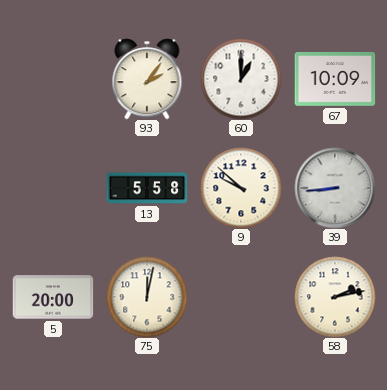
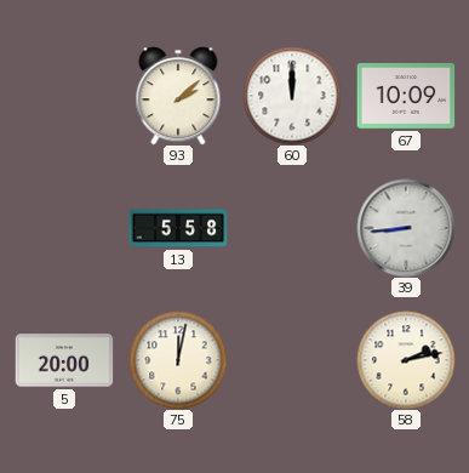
93: 2:06 -> 2:08
60: 1:00 -> 12:00
9: 9:52 -> none
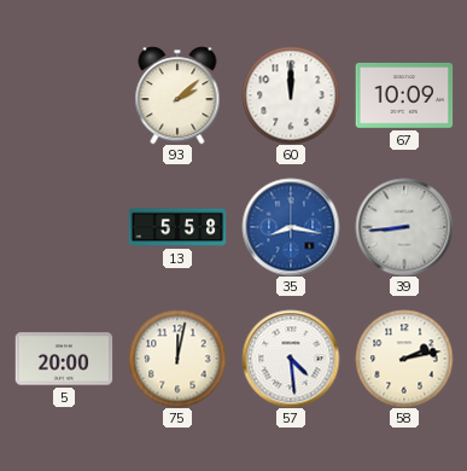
35: none -> 8:17
57: none -> 4:29
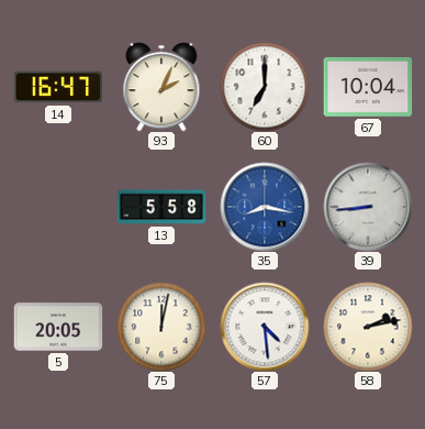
14: none -> 16:47
93: 2:08 -> 2:04
60: 12:00 -> 7:00
67: 10:09 -> 10:04
5: 20:00 -> 20:05
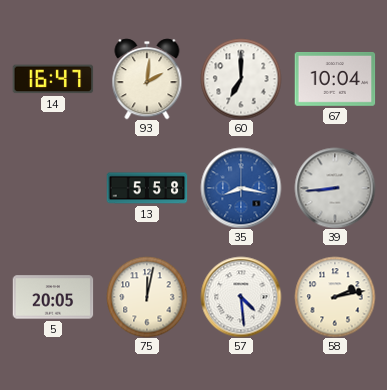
93: 2:04 -> 2:01
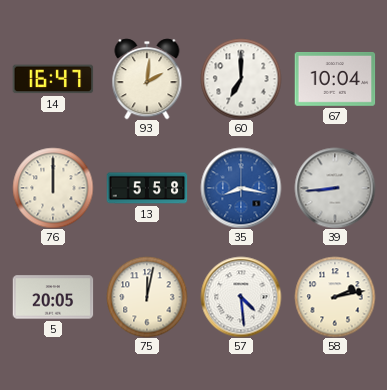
76: none -> 12:00
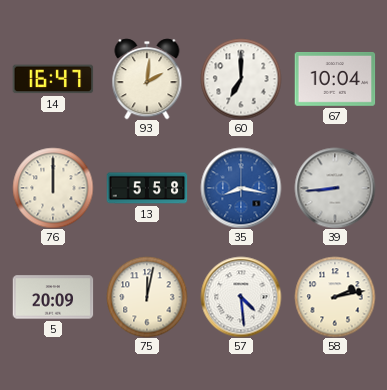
5: 20:05 -> 20:09
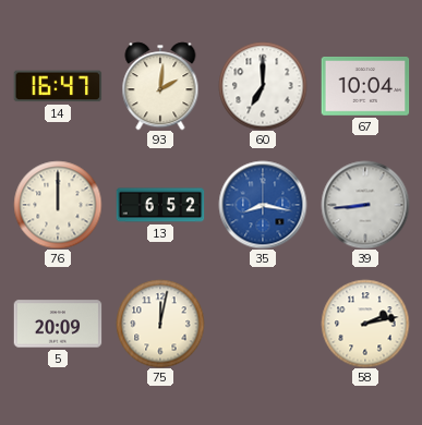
13: 5:58 -> 6:52
57: 4:29 -> none
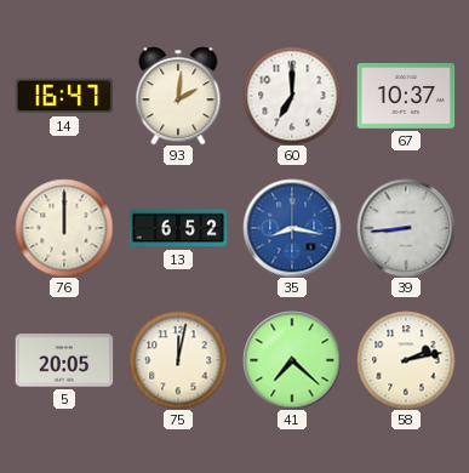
67: 10:04 -> 10:37
5: 20:09 -> 20:05
41: none -> 7:22
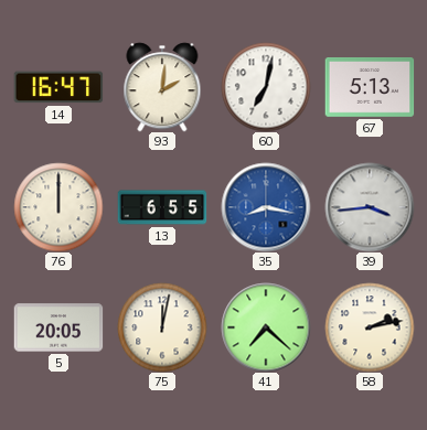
60: 7:00 -> 7:02
67: 10:37 -> 5:13
13: 6:52 -> 6:55
39: 8:44 -> 3:44
